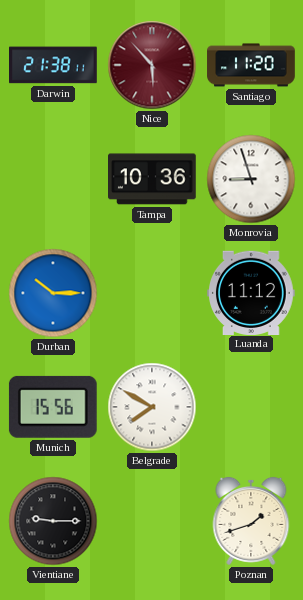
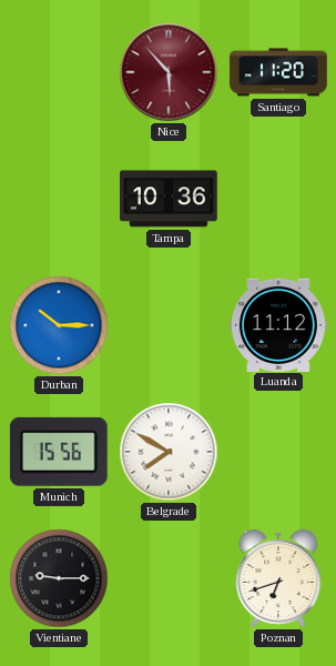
Darwin: 21:38 -> none
Monrovia: 8:57 -> none
Poznan: 1:42 -> 6:42
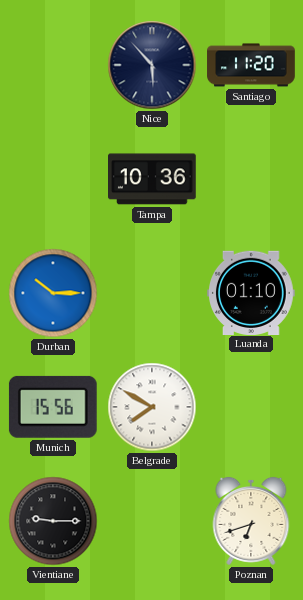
Nice dial: burgundy -> navy
Luanda: 11:12 -> 01:10
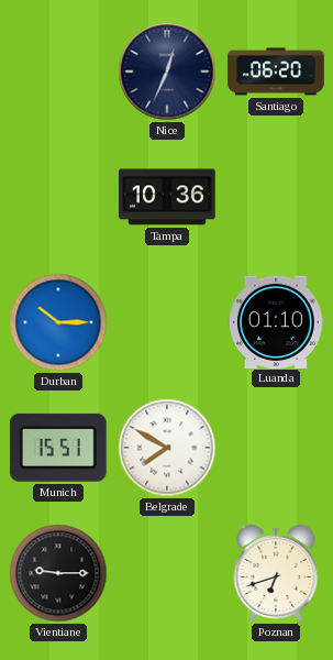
Nice: 5:53 -> 12:34
Santiago: 11:20 -> 06:20
Munich: 15:56 -> 15:51
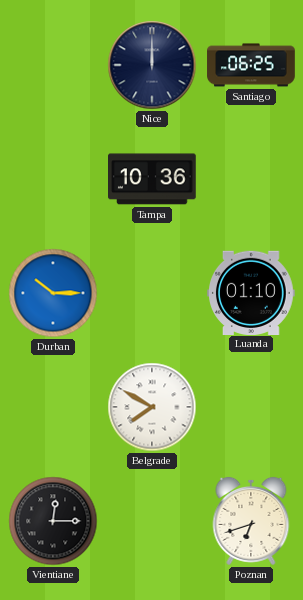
Nice: 12:34 -> 12:00
Santiago: 06:20 -> 06:25
Munich: 15:51 -> none
Vientiane: 9:15 -> 12:15
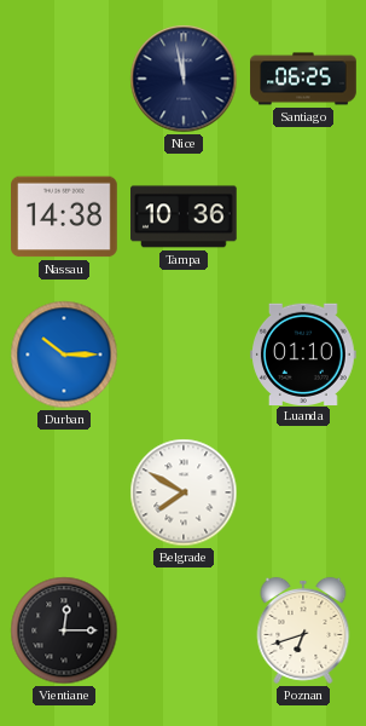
Nice: 12:00 -> 11:58
Nassau: none -> 14:38
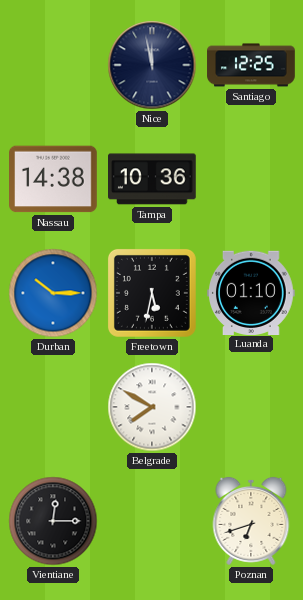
Santiago: 06:25 -> 12:25
Freetown: none -> 5:32
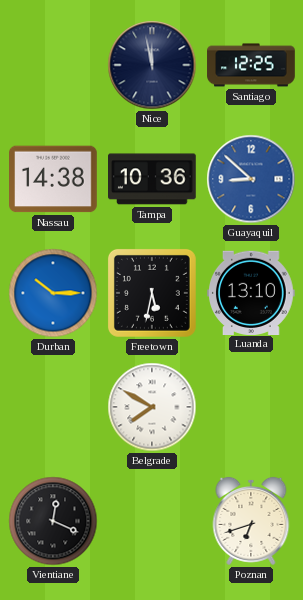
Guayaquil: none -> 8:52
Luanda: 01:10 -> 13:10
Vientiane: 12:15 -> 12:19
